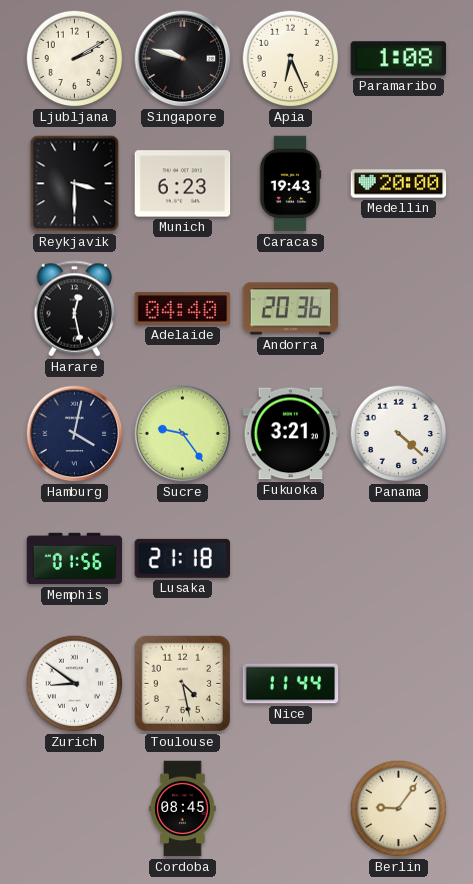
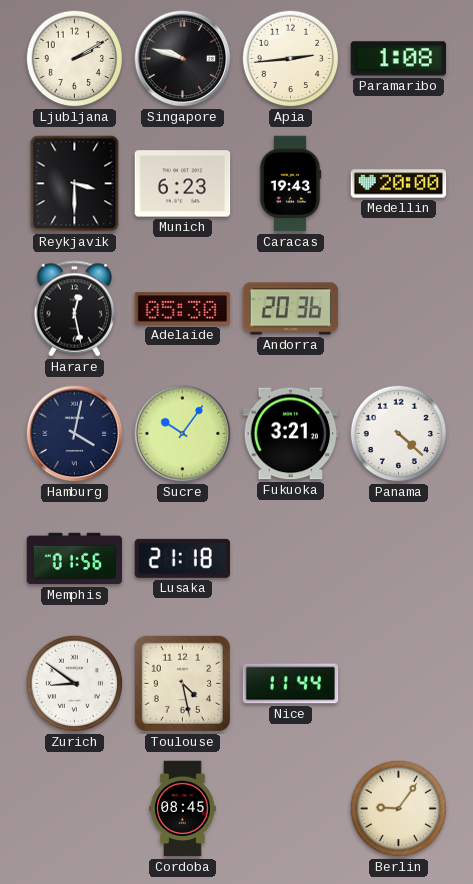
Apia: 6:26 -> 2:44
Adelaide: 04:40 -> 05:30
Sucre: 9:24 -> 10:06
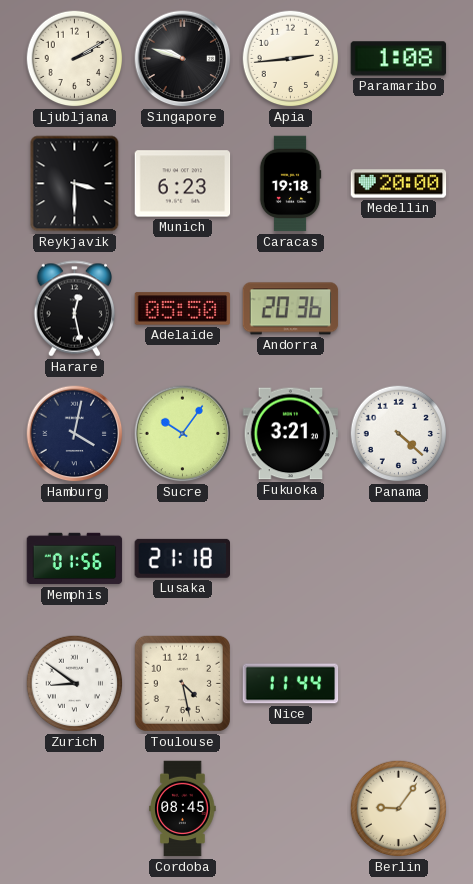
Caracas: 19:43 -> 19:18
Adelaide: 05:30 -> 05:50
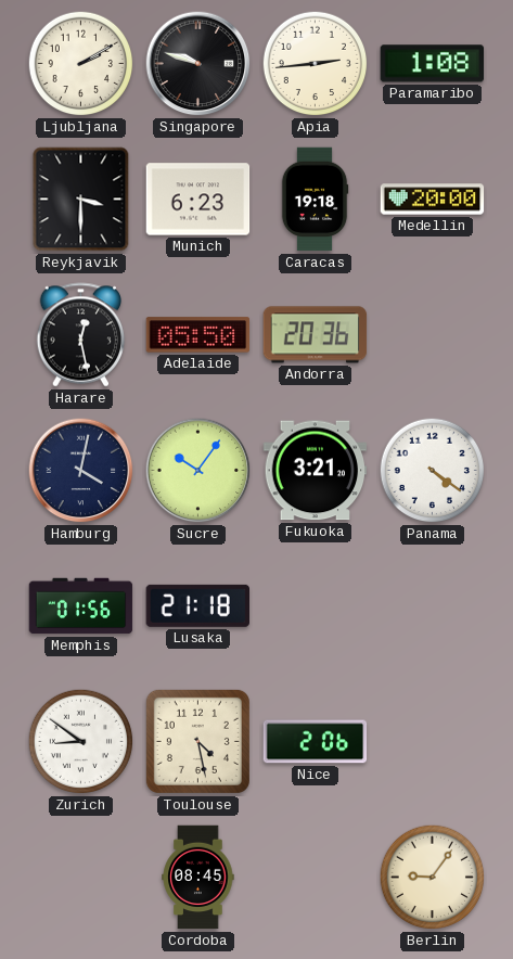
Panama: 4:22 -> 4:21
Nice: 11:44 -> 2:06
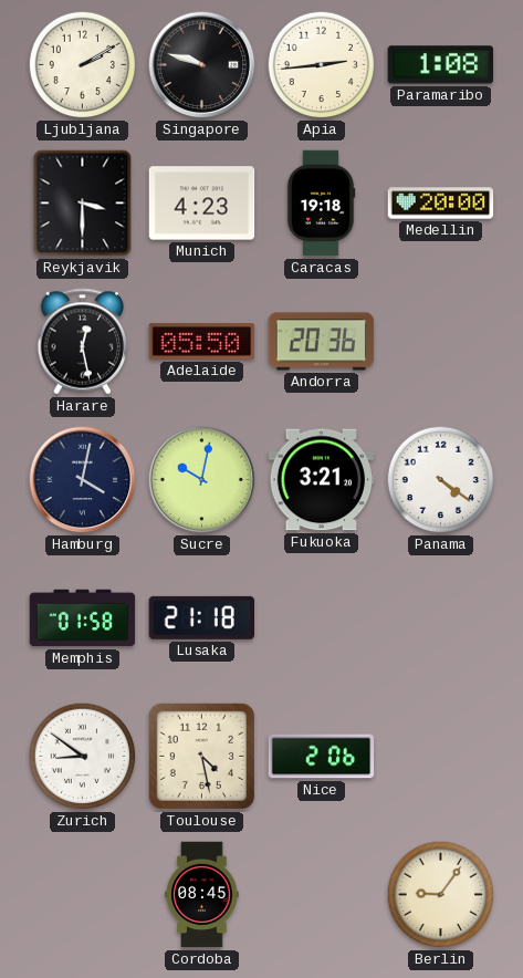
Munich: 6:23 -> 4:23
Sucre: 10:06 -> 10:02
Memphis: 01:56 -> 01:58
